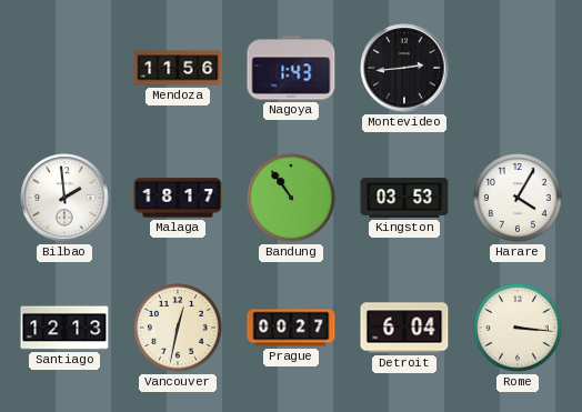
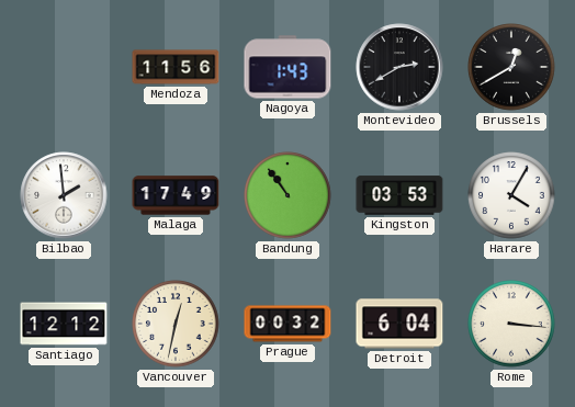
Montevideo: 2:44 -> 2:40
Brussels: none -> 12:40
Malaga: 18:17 -> 17:49
Santiago: 12:13 -> 12:12
Prague: 00:27 -> 00:32
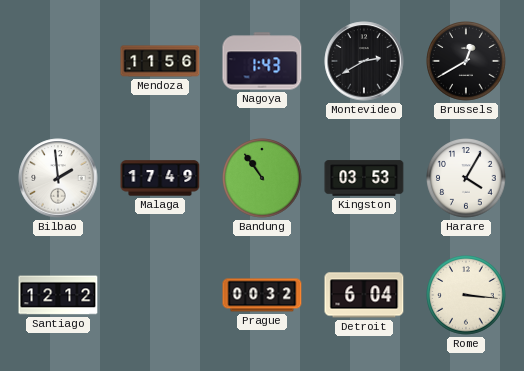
Vancouver: 12:32 -> none
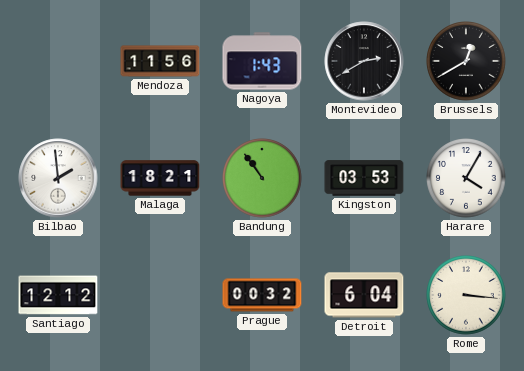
Malaga: 17:49 -> 18:21
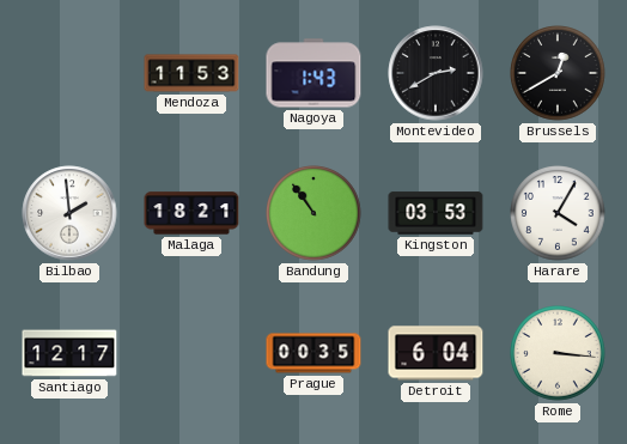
Mendoza: 11:56 -> 11:53
Santiago: 12:12 -> 12:17
Prague: 00:32 -> 00:35
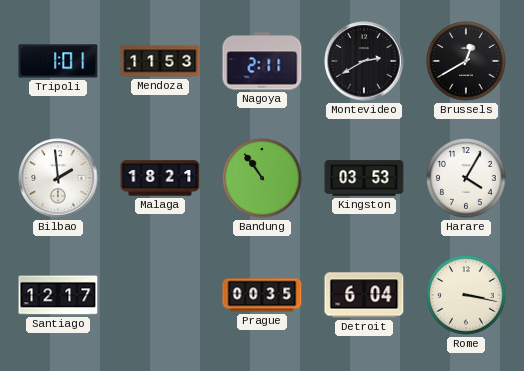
Tripoli: none -> 1:01
Nagoya: 1:43 -> 2:11
Rome: 3:16 -> 3:17
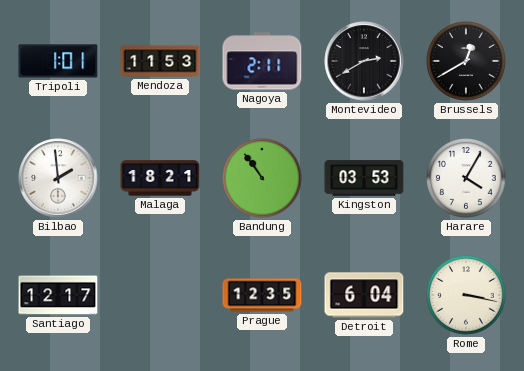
Prague: 00:35 -> 12:35
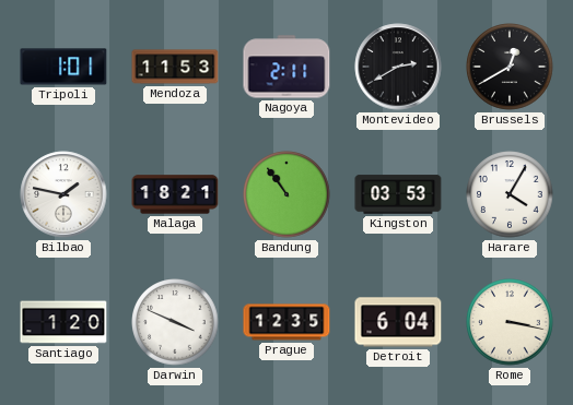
Bilbao: 1:59 -> 1:47
Santiago: 12:17 -> 1:20
Darwin: none -> 3:49
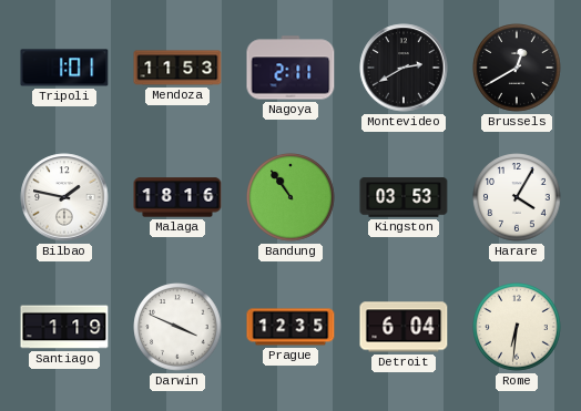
Malaga: 18:21 -> 18:16
Santiago: 1:20 -> 1:19
Rome: 3:17 -> 6:31
